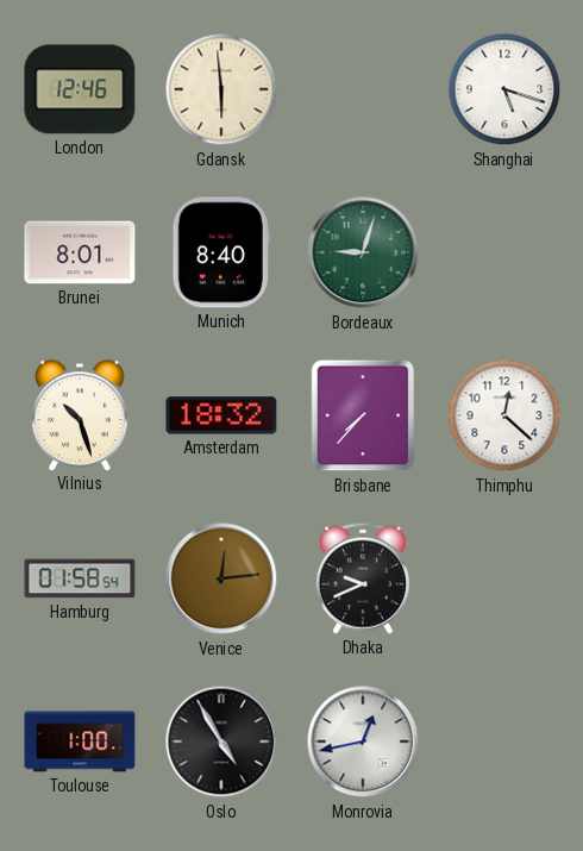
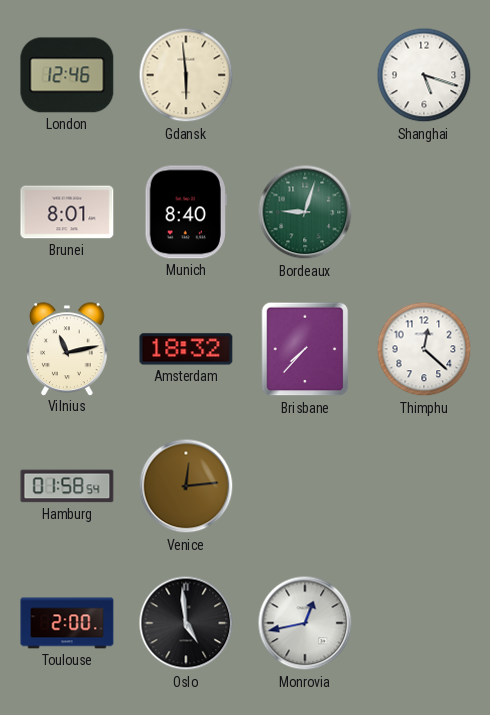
Vilnius: 10:27 -> 11:13
Dhaka: 9:41 -> none
Toulouse: 1:00 -> 2:00
Oslo: 4:55 -> 4:59
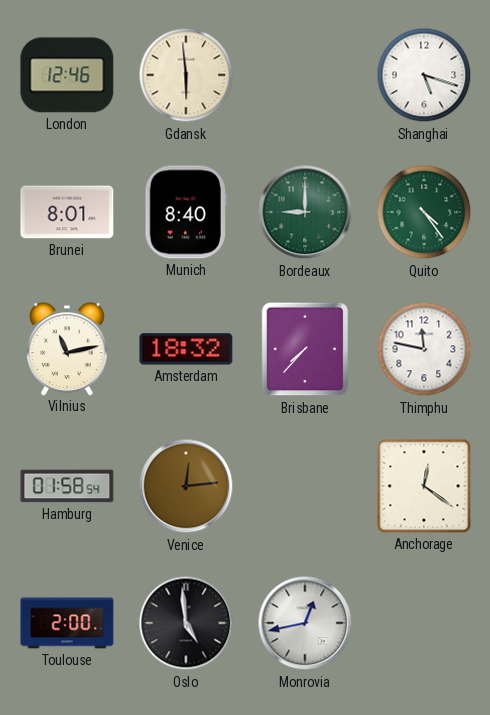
Bordeaux: 9:03 -> 9:00
Quito: none -> 4:24
Thimphu: 12:22 -> 11:47
Anchorage: none -> 12:21
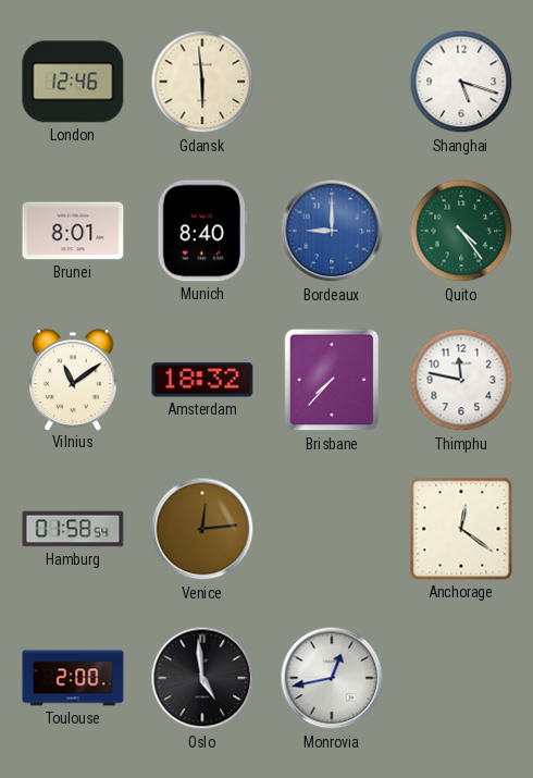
Bordeaux dial: green -> blue
Vilnius: 11:13 -> 11:09
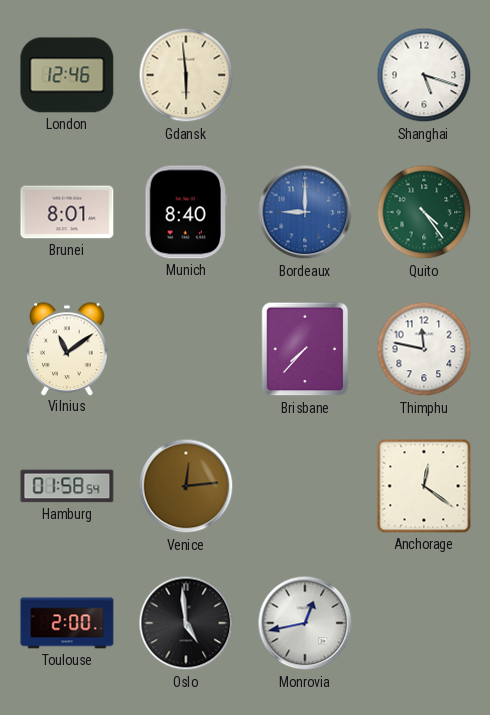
Amsterdam: 18:32 -> none
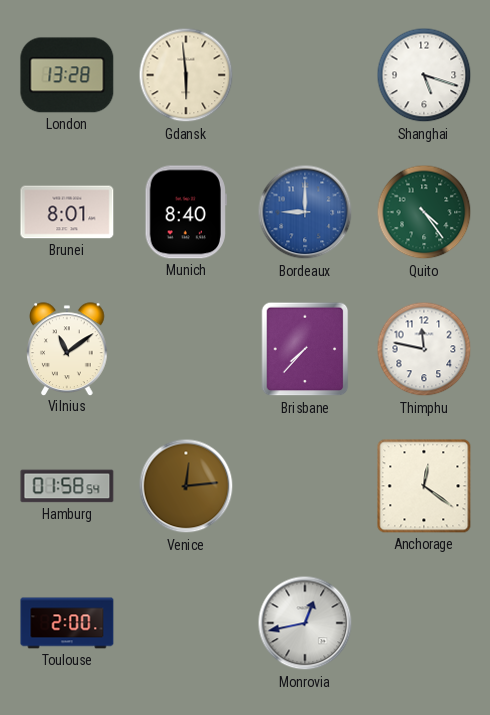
London: 12:46 -> 13:28
Oslo: 4:59 -> none
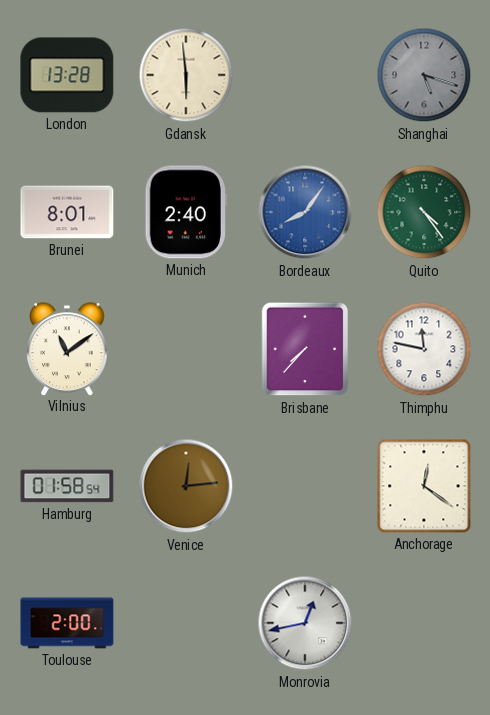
Shanghai dial: white -> grey
Munich: 8:40 -> 2:40
Bordeaux: 9:00 -> 8:06
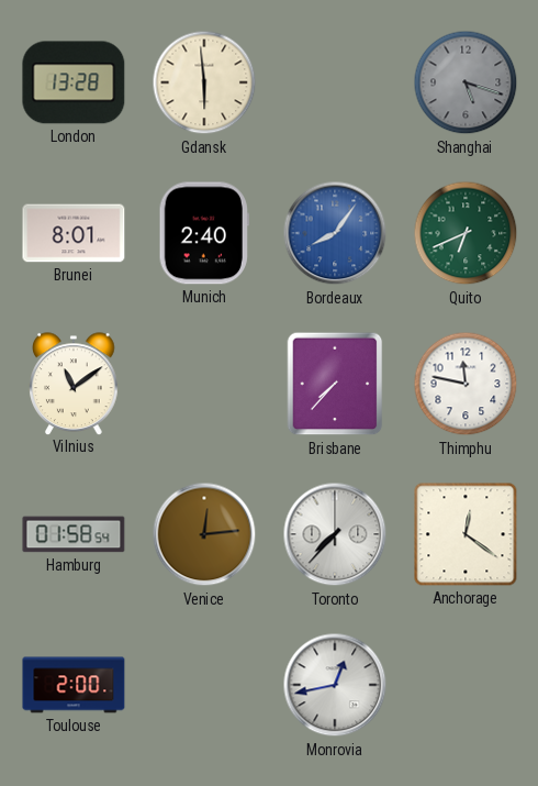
Quito: 4:24 -> 6:41
Toronto: none -> 7:37
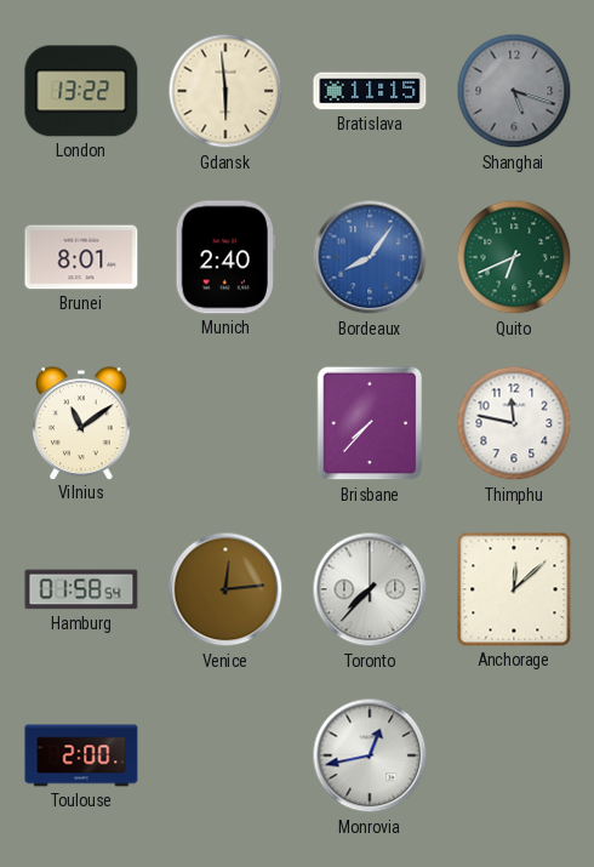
London: 13:28 -> 13:22
Bratislava: none -> 11:15
Anchorage: 12:21 -> 12:08
